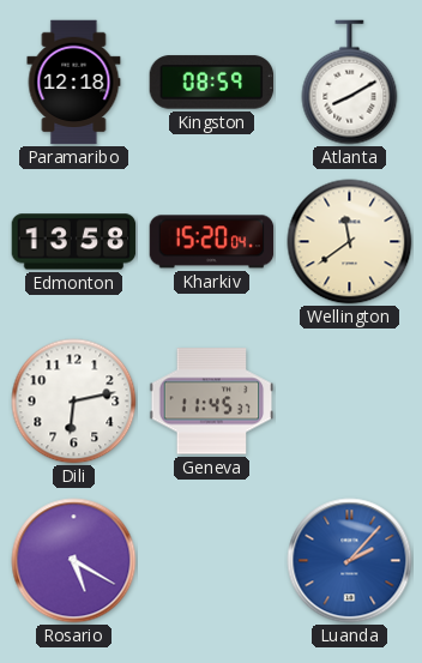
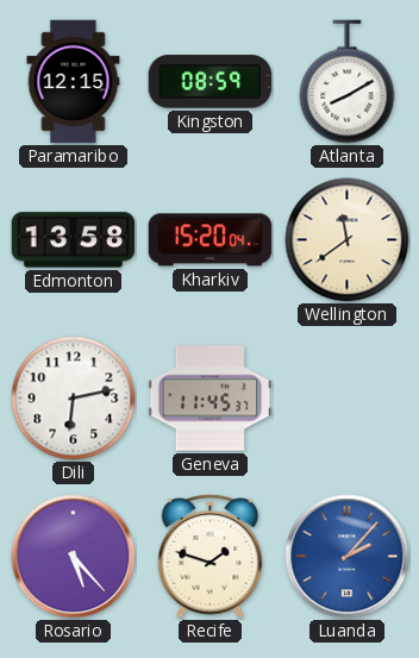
Paramaribo: 12:18 -> 12:15
Rosario: 5:20 -> 5:23
Recife: none -> 1:48
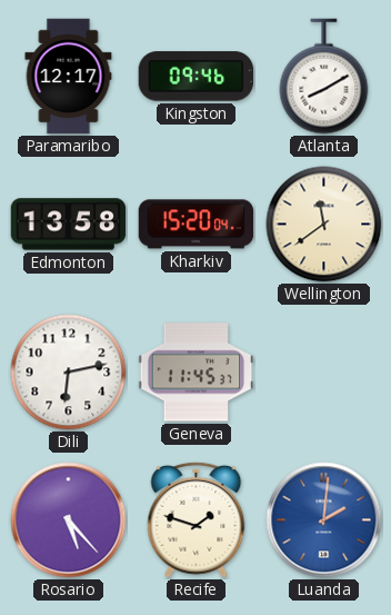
Paramaribo: 12:15 -> 12:17
Kingston: 08:59 -> 09:46
Luanda: 2:07 -> 2:01
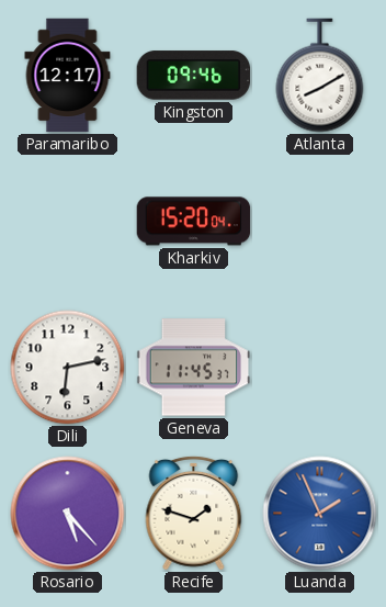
Edmonton: 13:58 -> none
Wellington: 11:39 -> none
Luanda: 2:01 -> 1:56
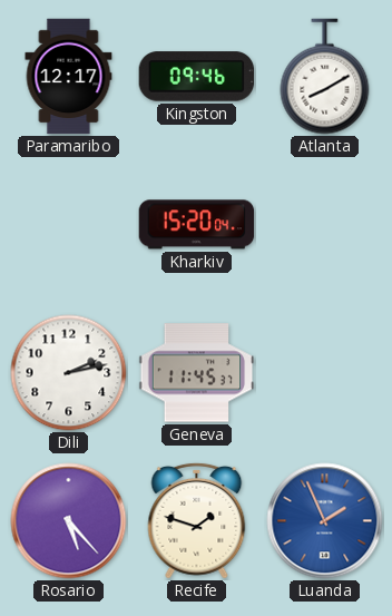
Dili: 6:13 -> 2:13
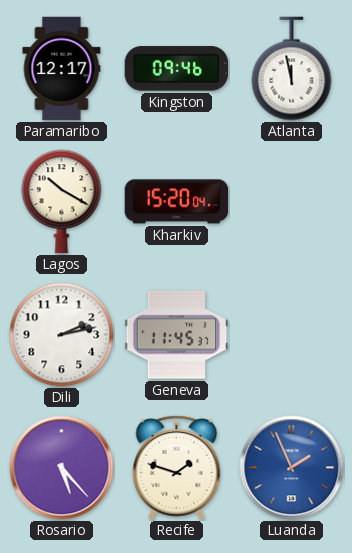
Atlanta: 8:10 -> 11:58
Lagos: none -> 10:20
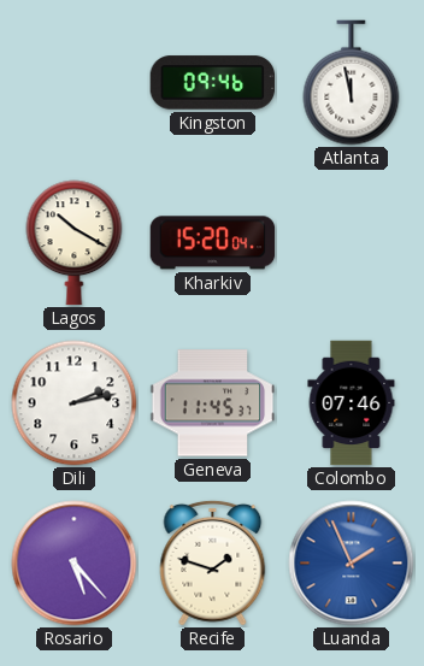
Paramaribo: 12:17 -> none
Colombo: none -> 07:46
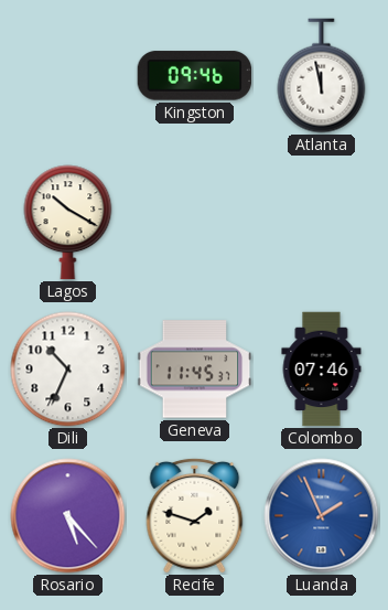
Kharkiv: 15:20 -> none
Dili: 2:13 -> 10:34
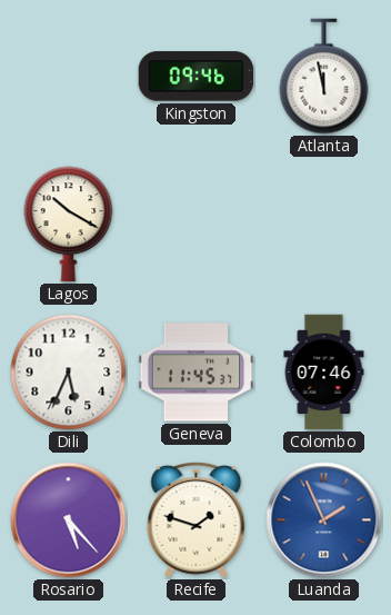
Dili: 10:34 -> 5:34
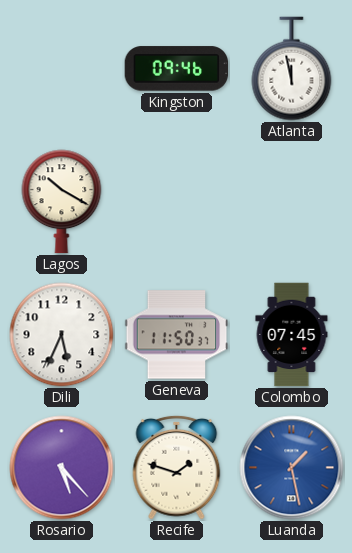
Geneva: 11:45 -> 11:50
Colombo: 07:46 -> 07:45
Luanda: 1:56 -> 1:28
